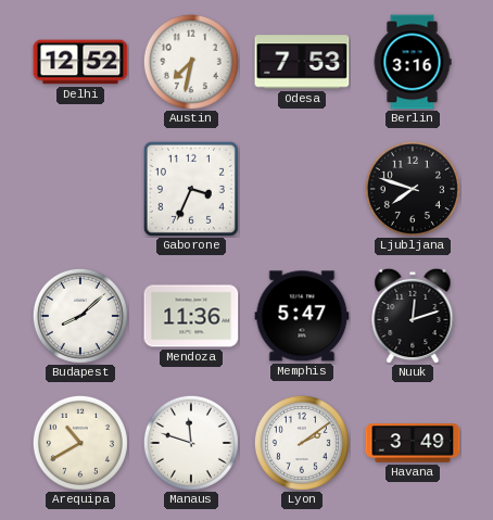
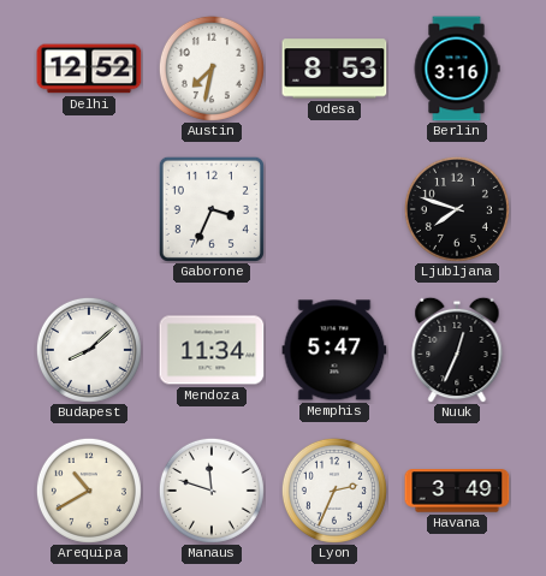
Odesa: 7:53 -> 8:53
Mendoza: 11:36 -> 11:34
Nuuk: 12:12 -> 12:34
Lyon: 2:09 -> 2:34
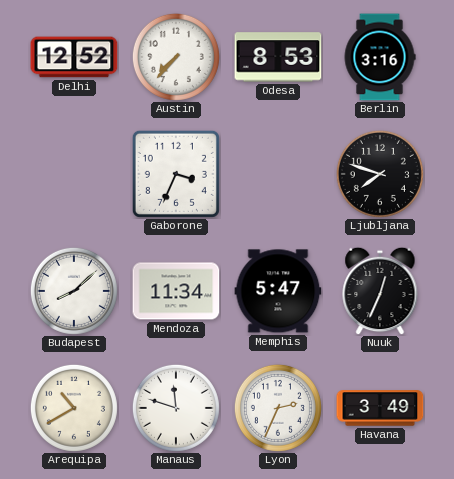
Austin: 7:32 -> 7:37
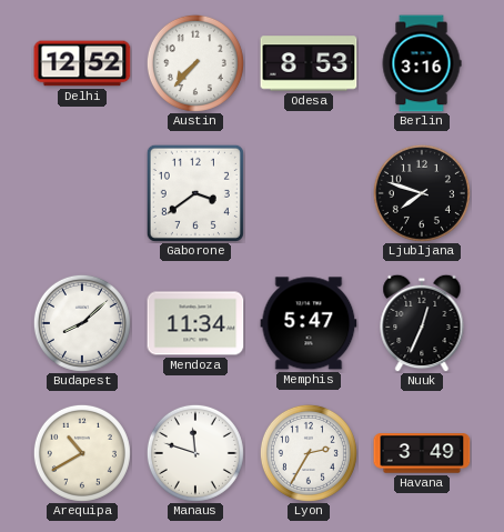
Gaborone: 3:34 -> 3:39
Lyon: 2:34 -> 2:35
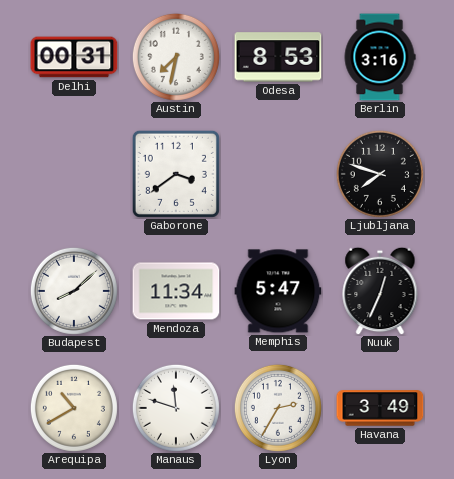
Delhi: 12:52 -> 00:31
Austin: 7:37 -> 7:32
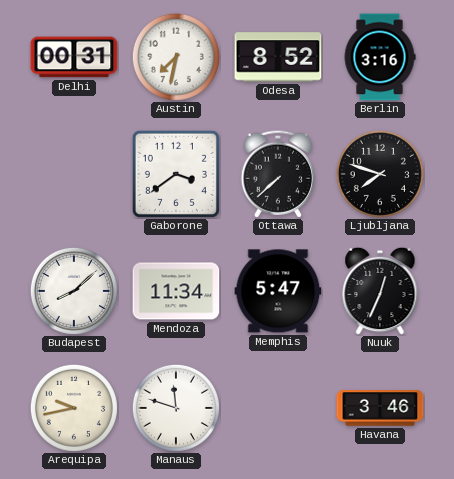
Odesa: 8:53 -> 8:52
Ottawa: none -> 7:38
Arequipa: 10:40 -> 9:43
Lyon: 2:35 -> none
Havana: 3:49 -> 3:46
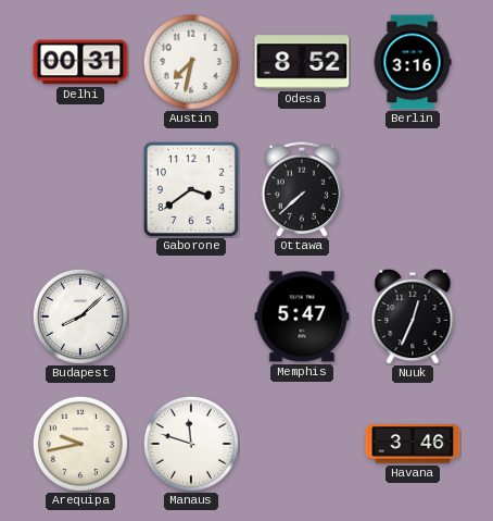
Ljubljana: 7:48 -> none
Mendoza: 11:34 -> none
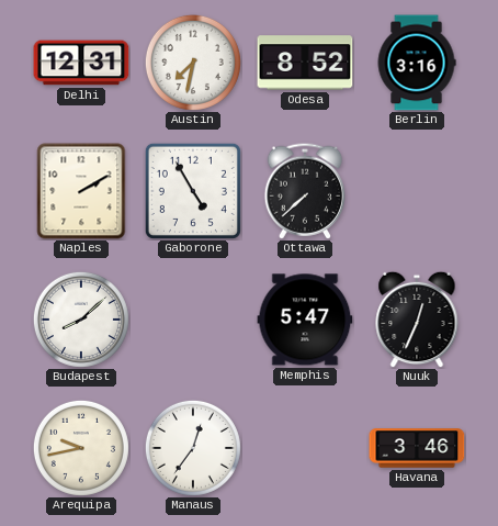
Delhi: 00:31 -> 12:31
Naples: none -> 2:10
Gaborone: 3:39 -> 4:55
Manaus: 11:48 -> 12:36
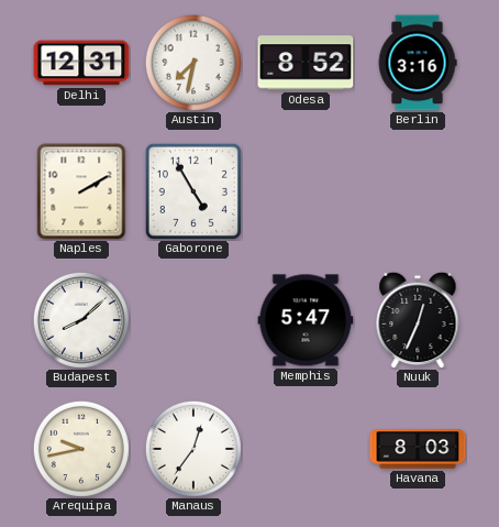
Ottawa: 7:38 -> none
Havana: 3:46 -> 8:03
